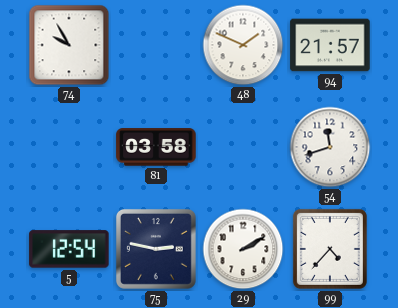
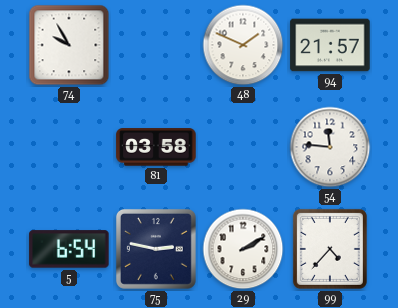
54: 11:42 -> 11:46
5: 12:54 -> 6:54
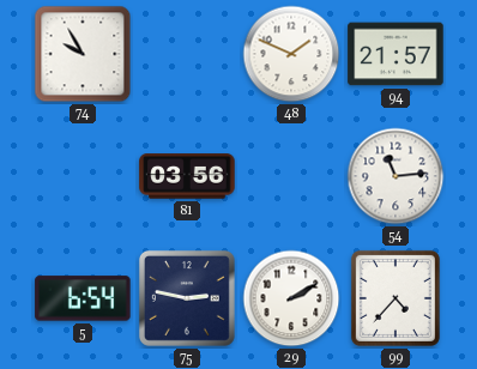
81: 03:58 -> 03:56
54: 11:46 -> 11:14
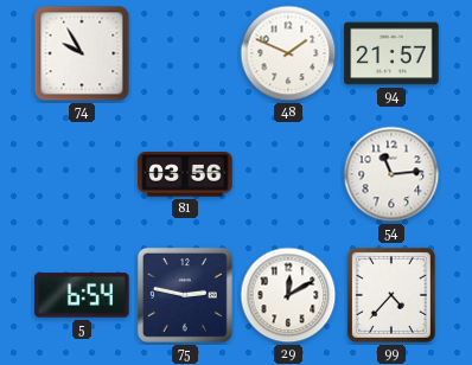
29: 2:10 -> 12:10
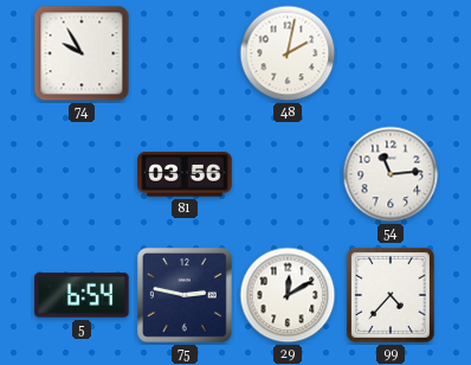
48: 1:49 -> 2:02
94: 21:57 -> none
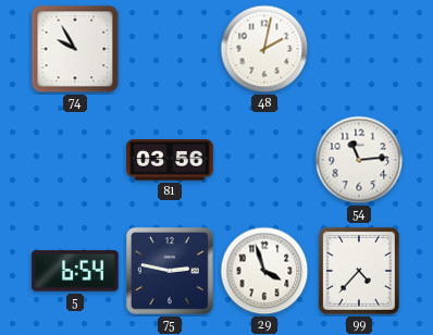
29: 12:10 -> 3:57
